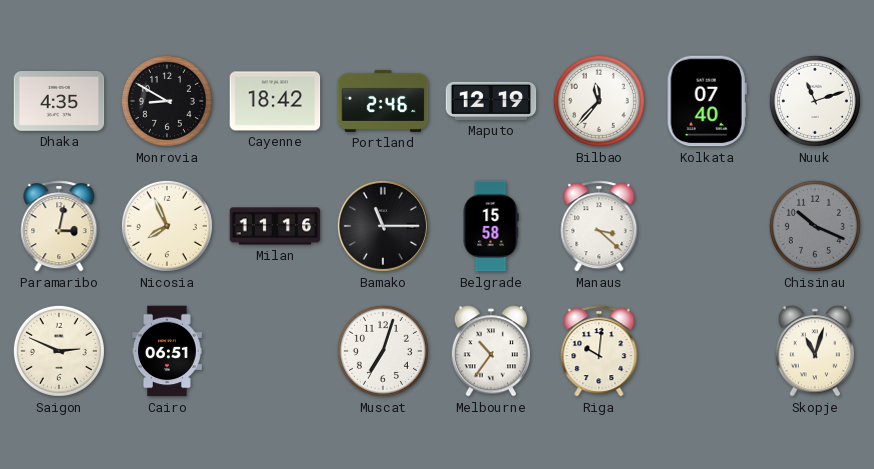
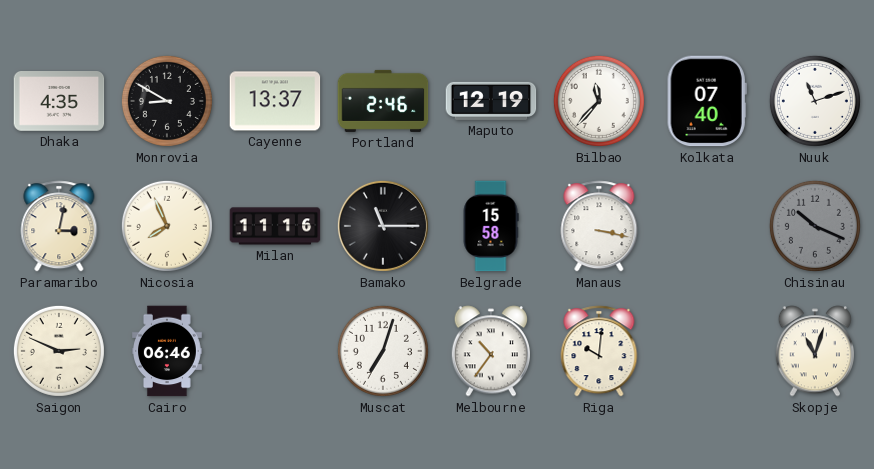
Cayenne: 18:42 -> 13:37
Manaus: 3:22 -> 3:17
Cairo: 06:51 -> 06:46
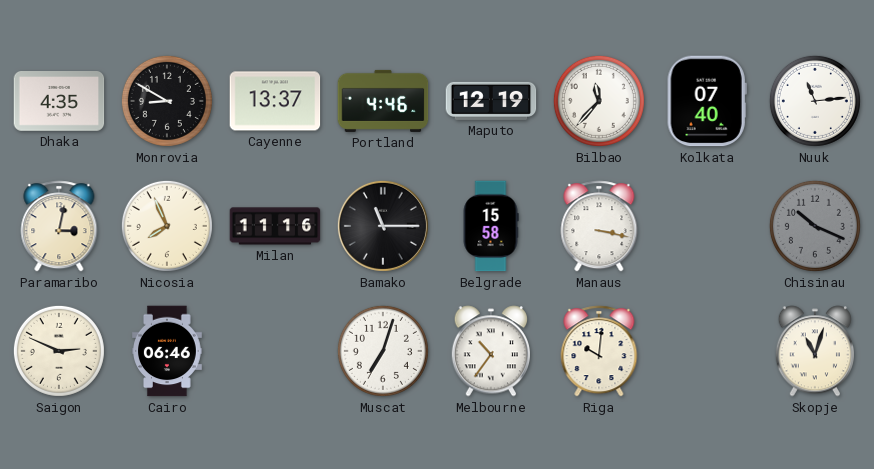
Portland: 2:46 -> 4:46
Nuuk: 11:12 -> 11:14
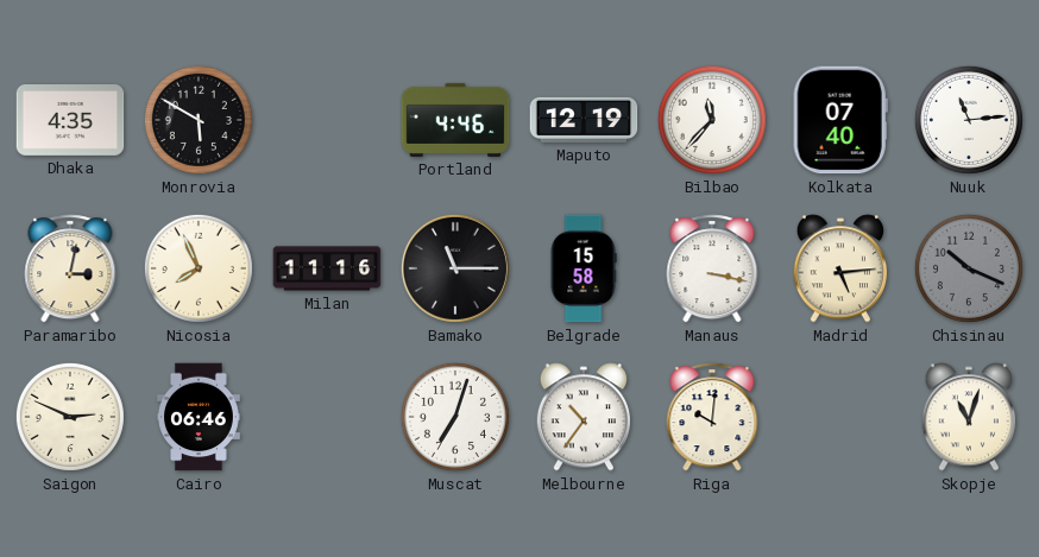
Monrovia: 8:50 -> 5:50
Cayenne: 13:37 -> none
Madrid: none -> 5:14
